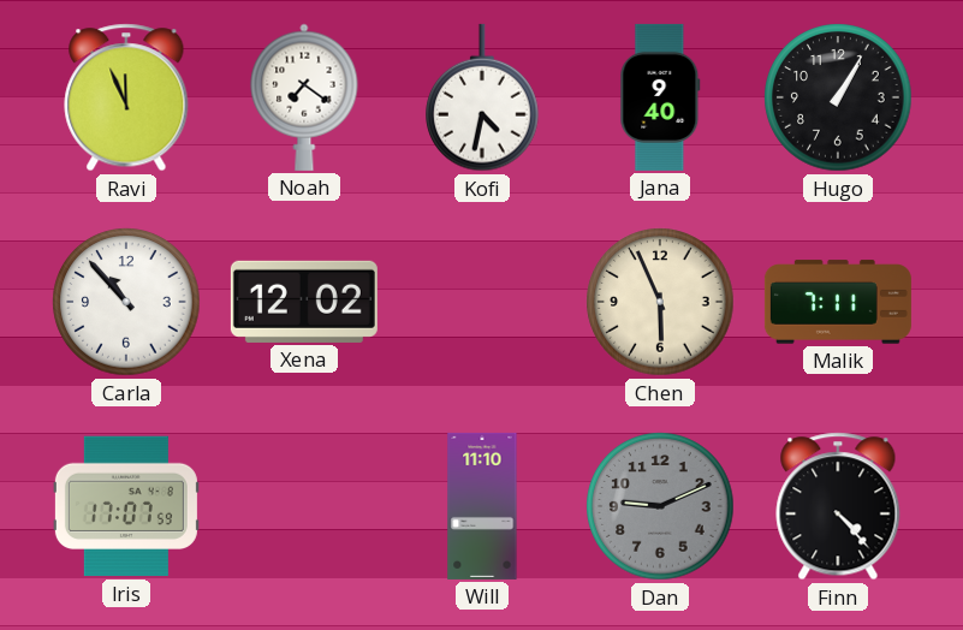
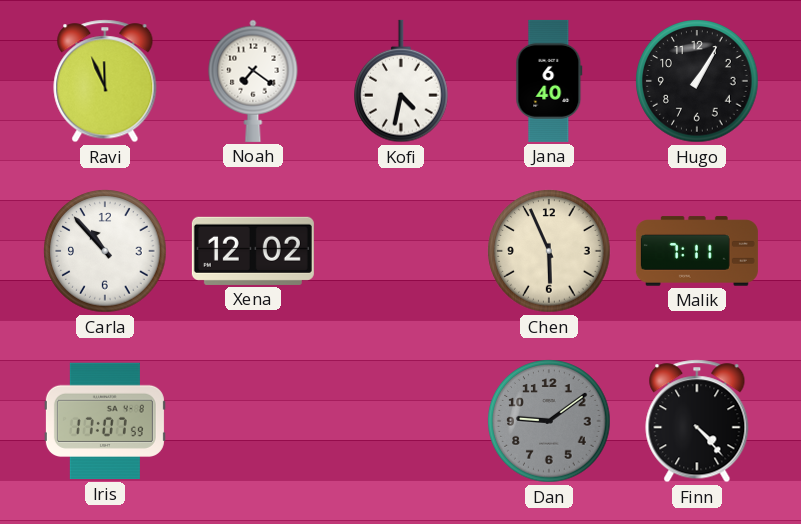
Jana: 9:40 -> 6:40
Will: 11:10 -> none
Dan: 9:11 -> 9:09
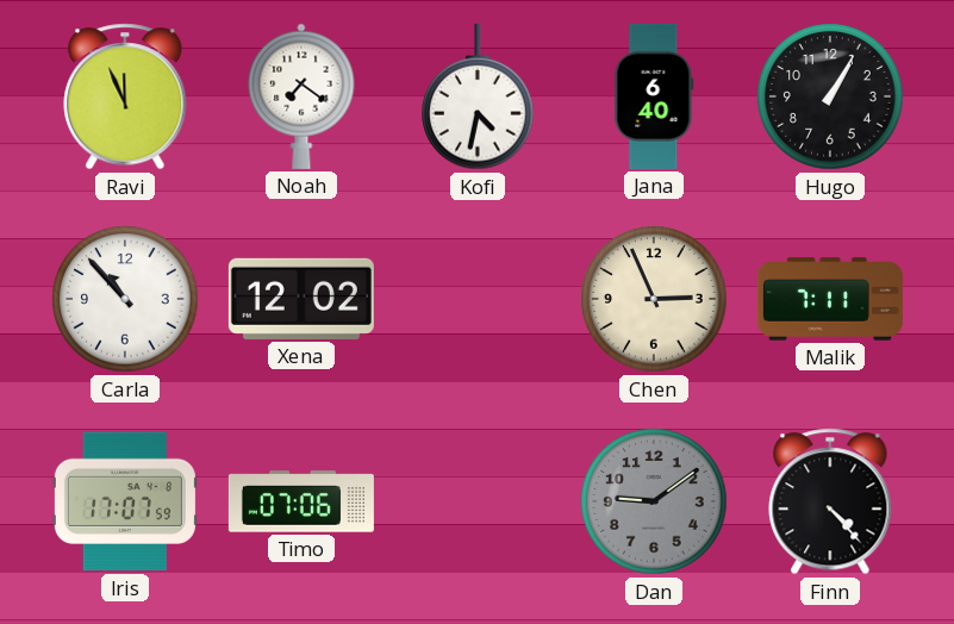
Chen: 5:56 -> 2:56
Timo: none -> 07:06
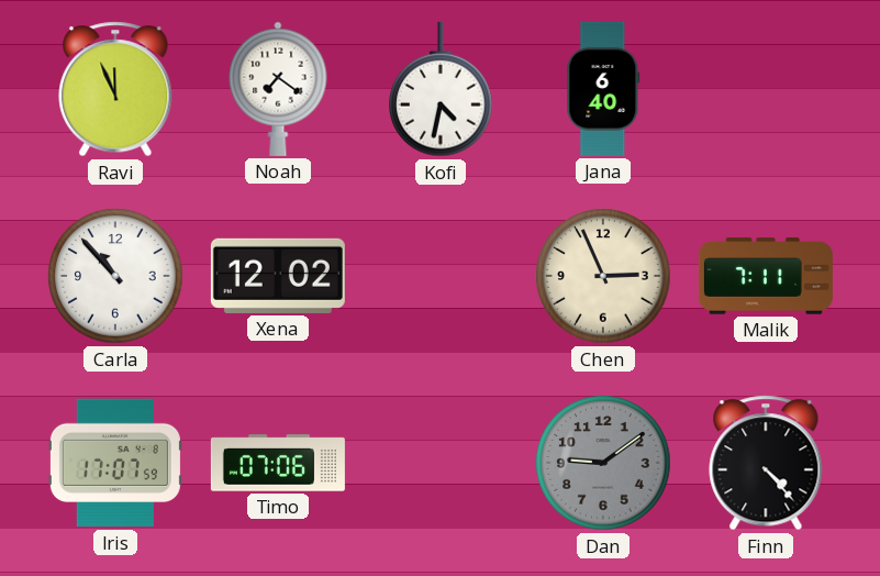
Hugo: 1:05 -> none
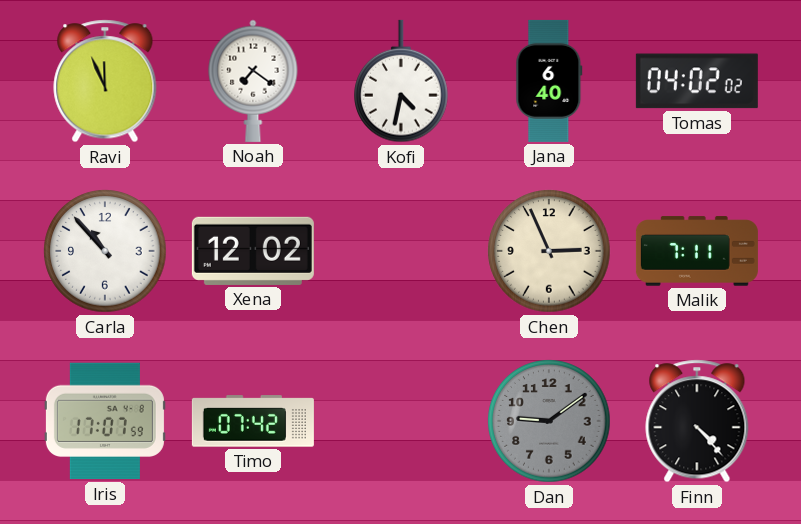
Tomas: none -> 04:02
Timo: 07:06 -> 07:42
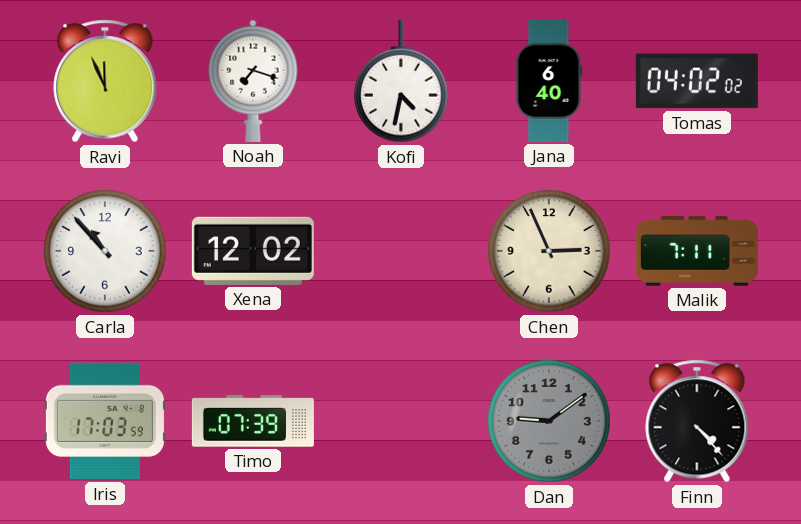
Noah: 7:21 -> 7:18
Iris: 17:07 -> 17:03
Timo: 07:42 -> 07:39
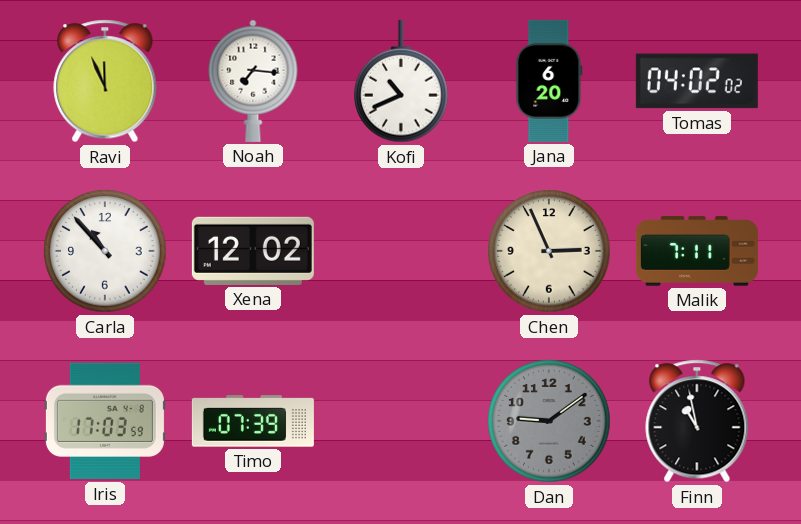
Noah: 7:18 -> 7:16
Kofi: 4:32 -> 10:41
Jana: 6:40 -> 6:20
Finn: 4:23 -> 10:58
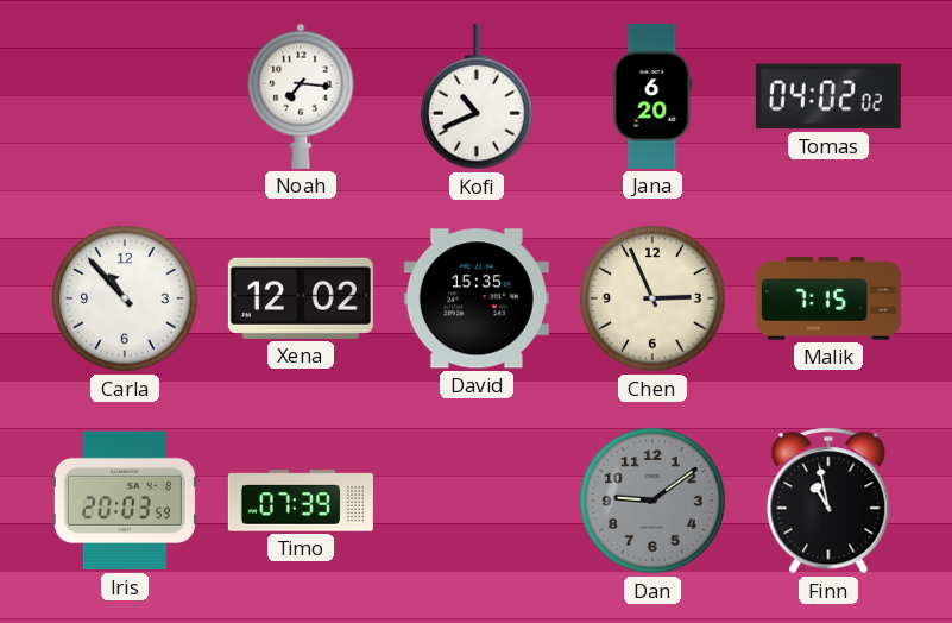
Ravi: 11:56 -> none
David: none -> 15:35
Malik: 7:11 -> 7:15
Iris: 17:03 -> 20:03
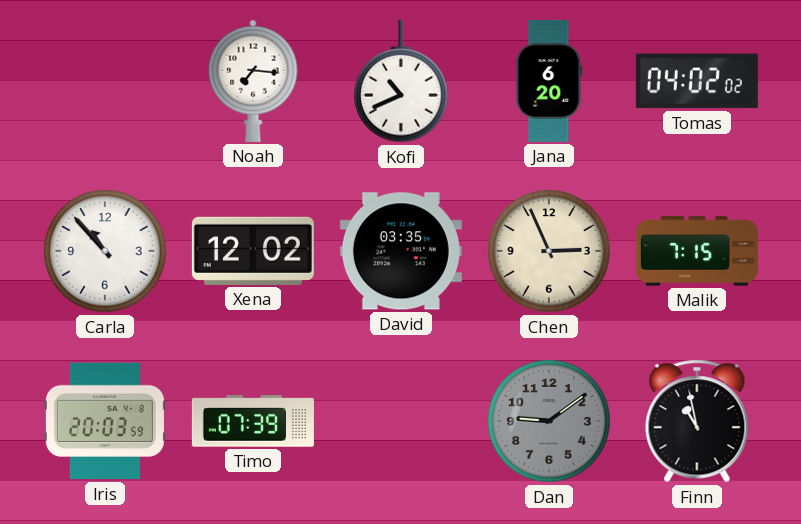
David: 15:35 -> 03:35
